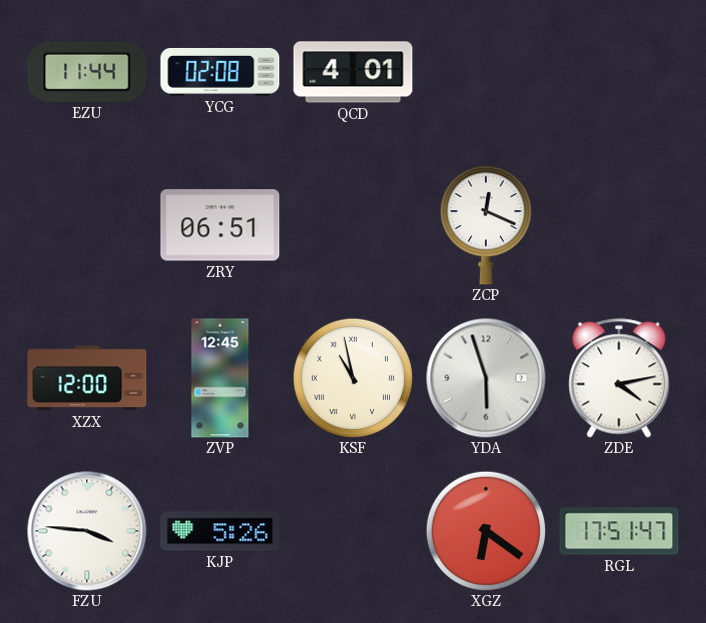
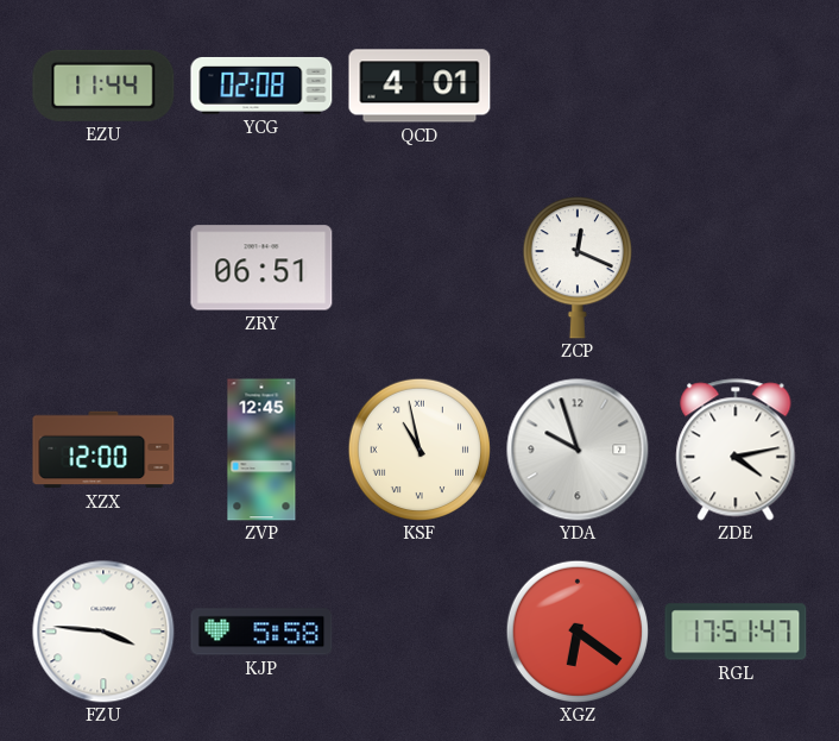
YDA: 5:57 -> 9:57
KJP: 5:26 -> 5:58
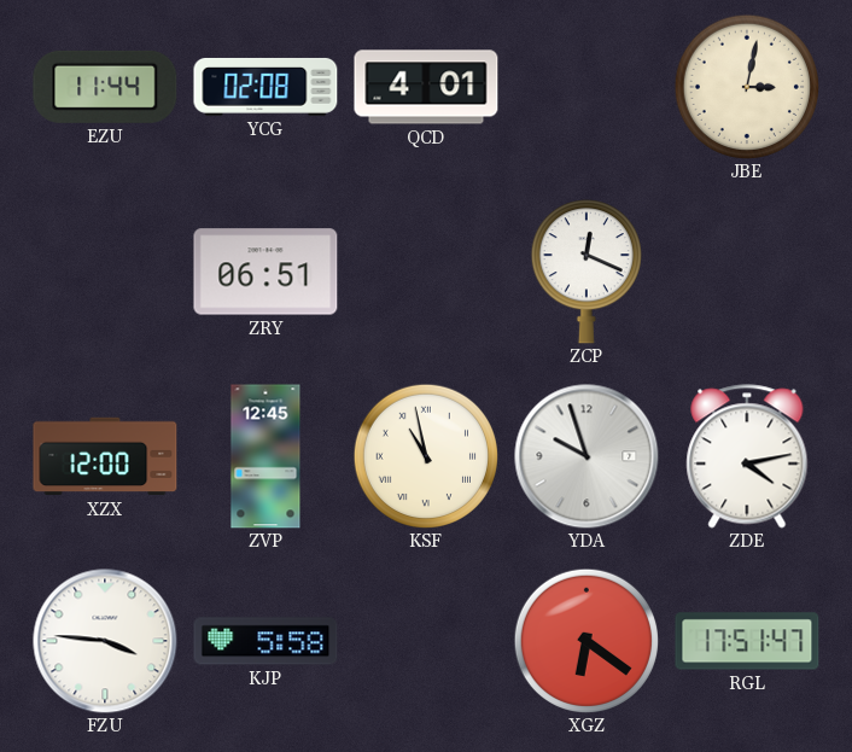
JBE: none -> 3:02
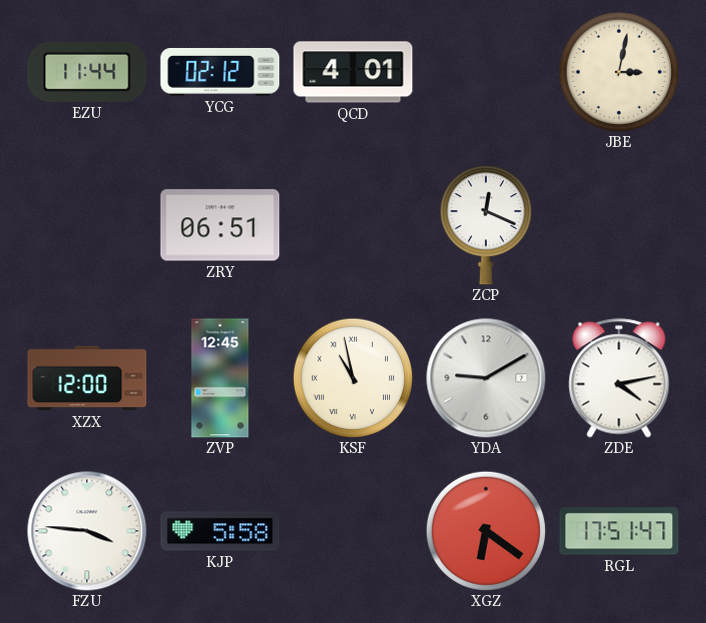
YCG: 02:08 -> 02:12
YDA: 9:57 -> 9:10
